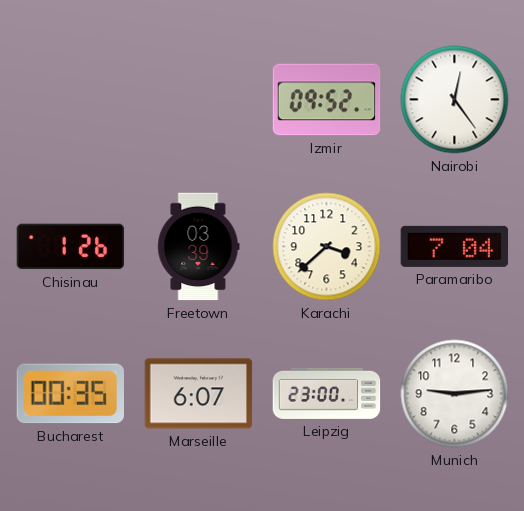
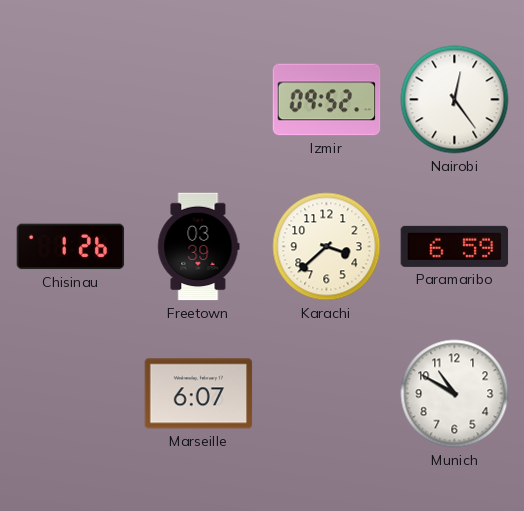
Paramaribo: 7:04 -> 6:59
Bucharest: 00:35 -> none
Leipzig: 23:00 -> none
Munich: 9:14 -> 10:50
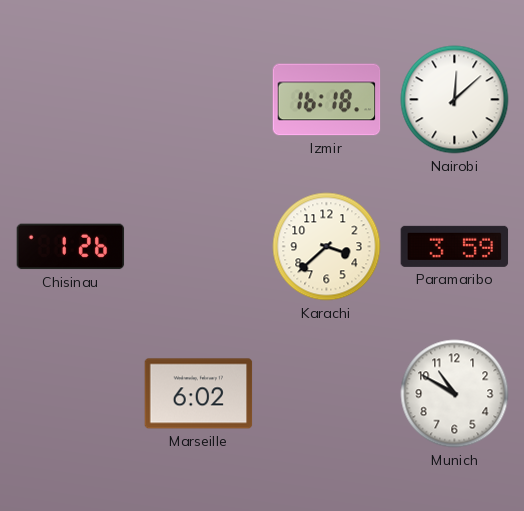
Izmir: 09:52 -> 16:18
Nairobi: 12:24 -> 12:08
Freetown: 03:39 -> none
Paramaribo: 6:59 -> 3:59
Marseille: 6:07 -> 6:02
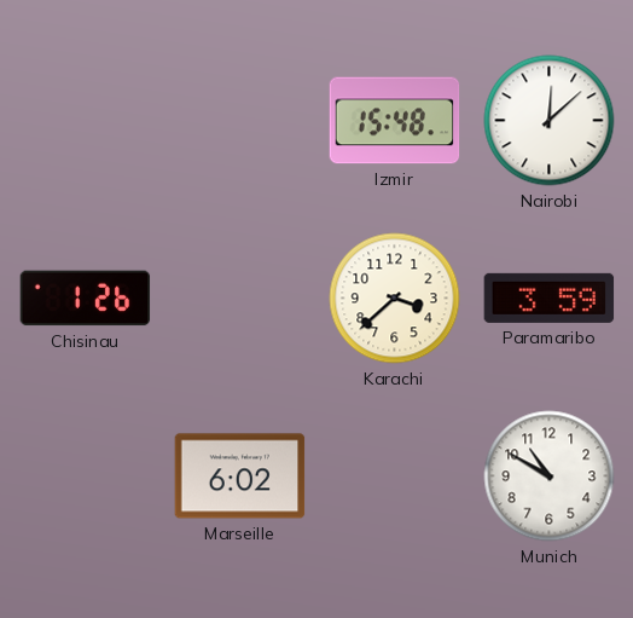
Izmir: 16:18 -> 15:48
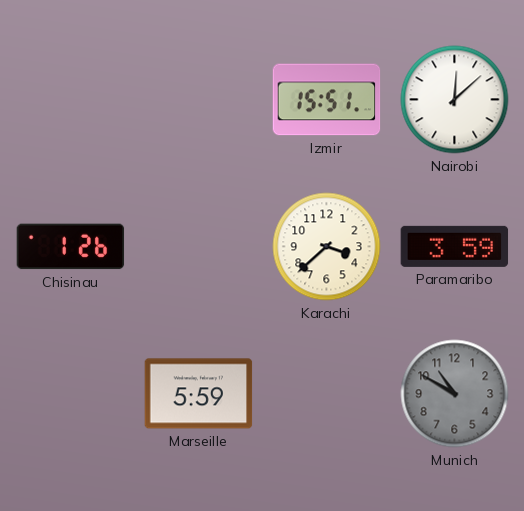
Izmir: 15:48 -> 15:51
Marseille: 6:02 -> 5:59
Munich dial: white -> grey
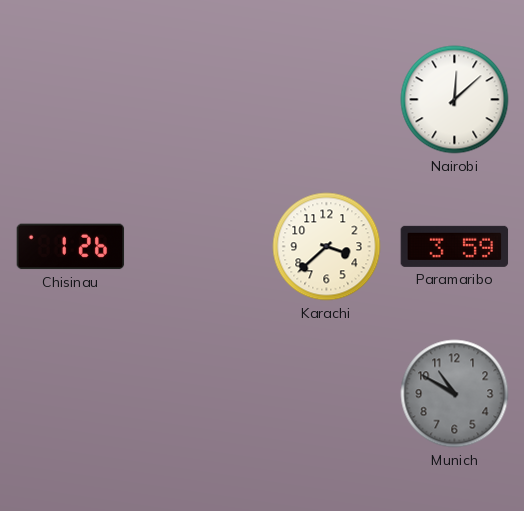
Izmir: 15:51 -> none
Marseille: 5:59 -> none
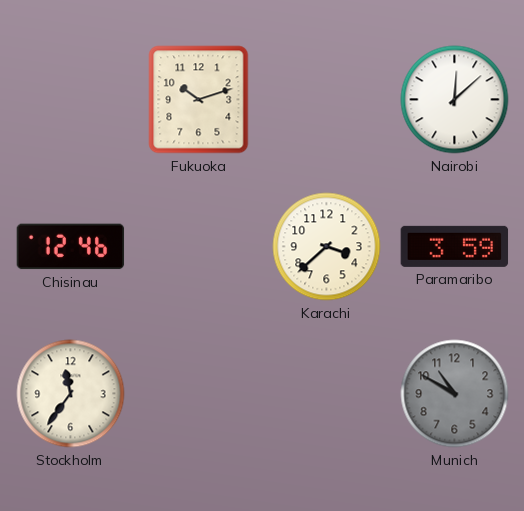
Fukuoka: none -> 10:12
Chisinau: 1:26 -> 12:46
Stockholm: none -> 11:36
